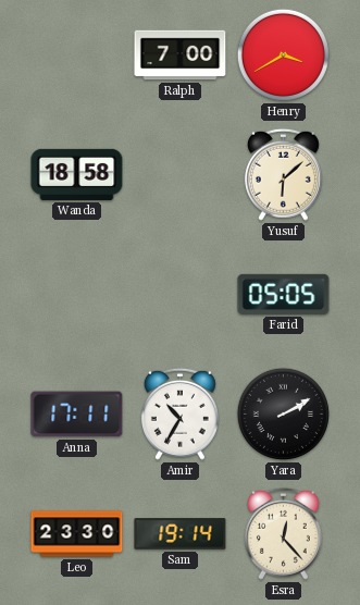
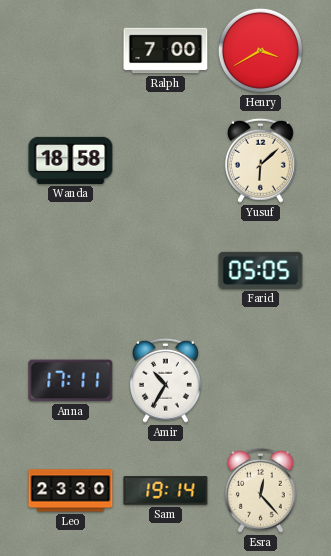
Yara: 2:10 -> none
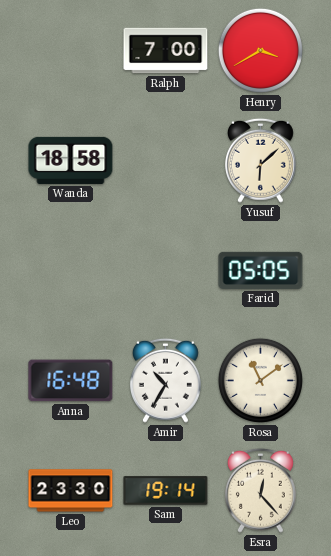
Anna: 17:11 -> 16:48
Rosa: none -> 11:09
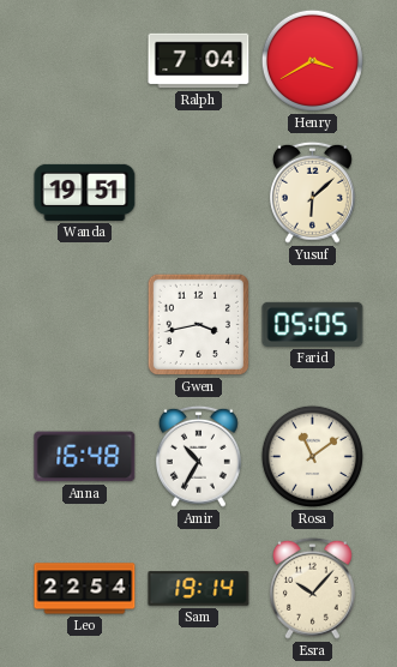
Ralph: 7:00 -> 7:04
Wanda: 18:58 -> 19:51
Gwen: none -> 3:43
Leo: 23:30 -> 22:54
Esra: 12:23 -> 10:07
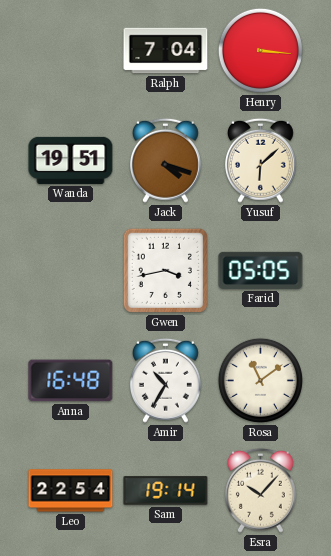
Henry: 3:40 -> 3:16
Jack: none -> 4:18
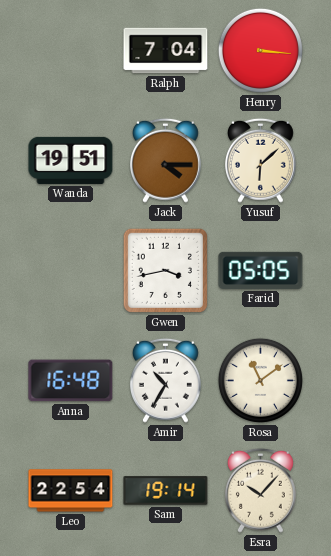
Jack: 4:18 -> 4:15
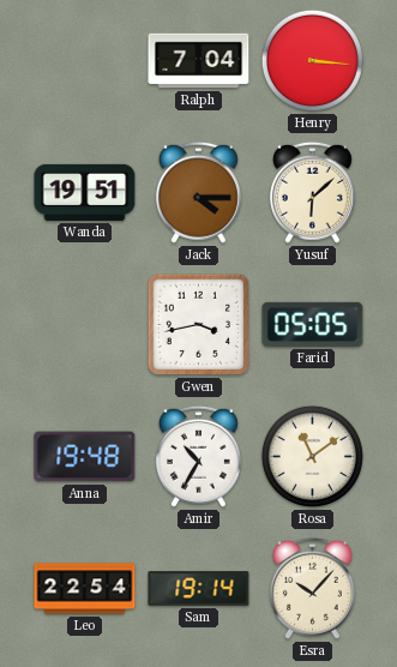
Anna: 16:48 -> 19:48
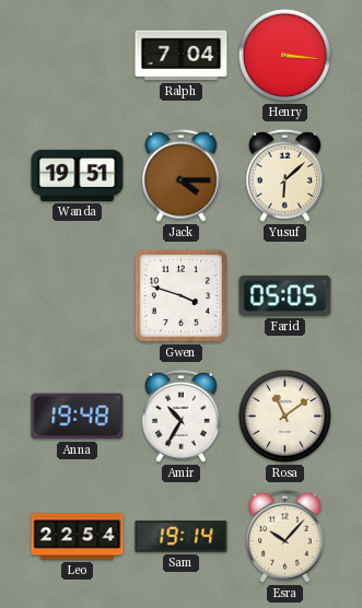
Gwen: 3:43 -> 3:48
